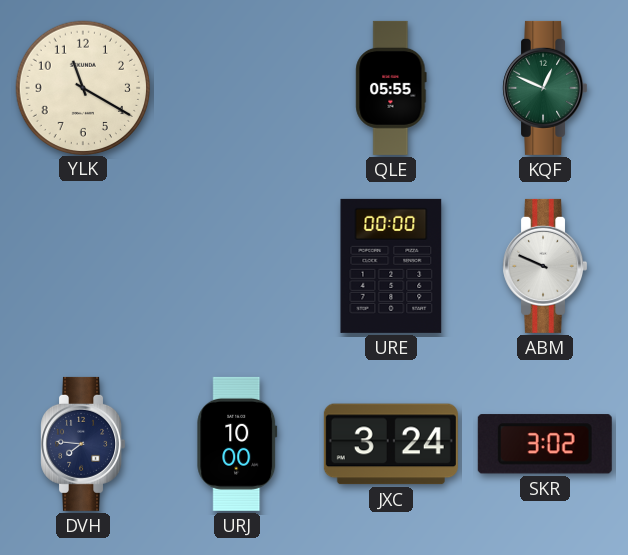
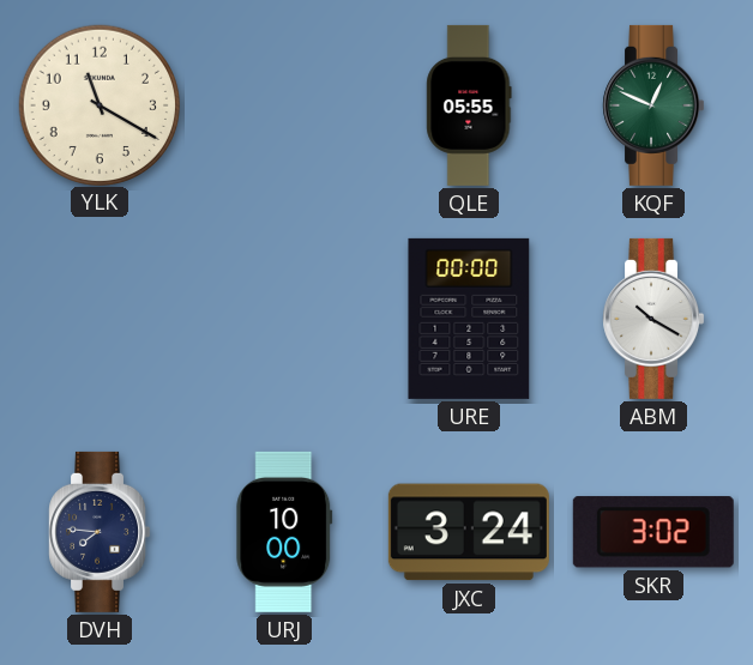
ABM: 9:49 -> 10:20
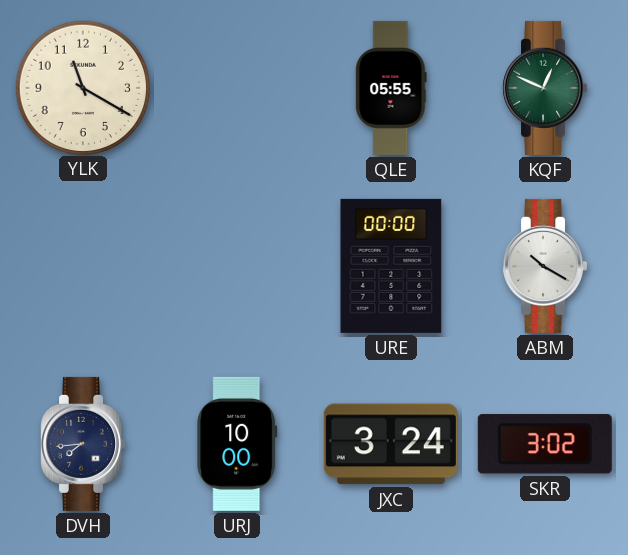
DVH: 7:46 -> 7:44
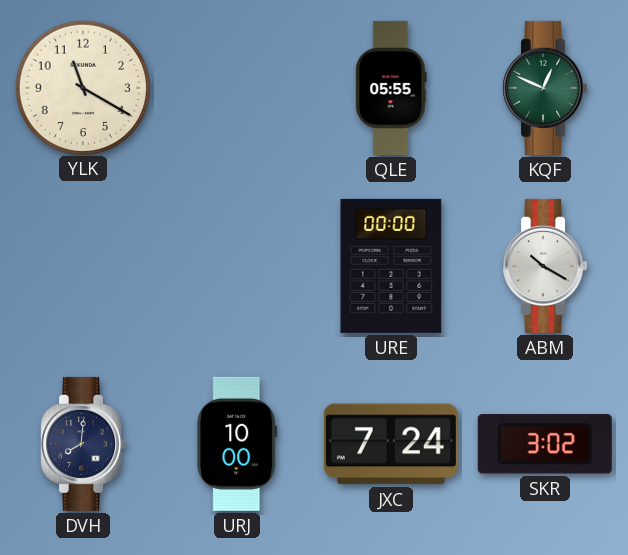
DVH: 7:44 -> 8:01
JXC: 3:24 -> 7:24
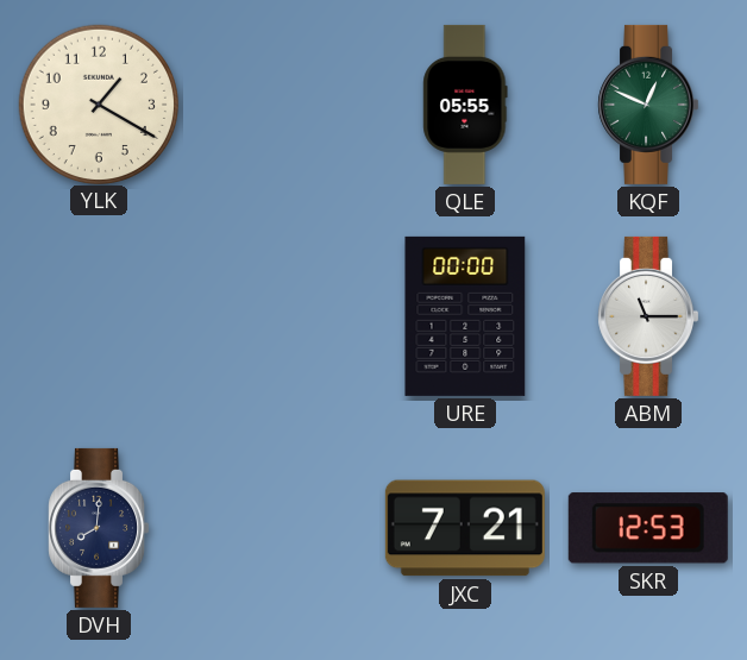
YLK: 11:20 -> 1:20
ABM: 10:20 -> 11:15
URJ: 10:00 -> none
JXC: 7:24 -> 7:21
SKR: 3:02 -> 12:53
